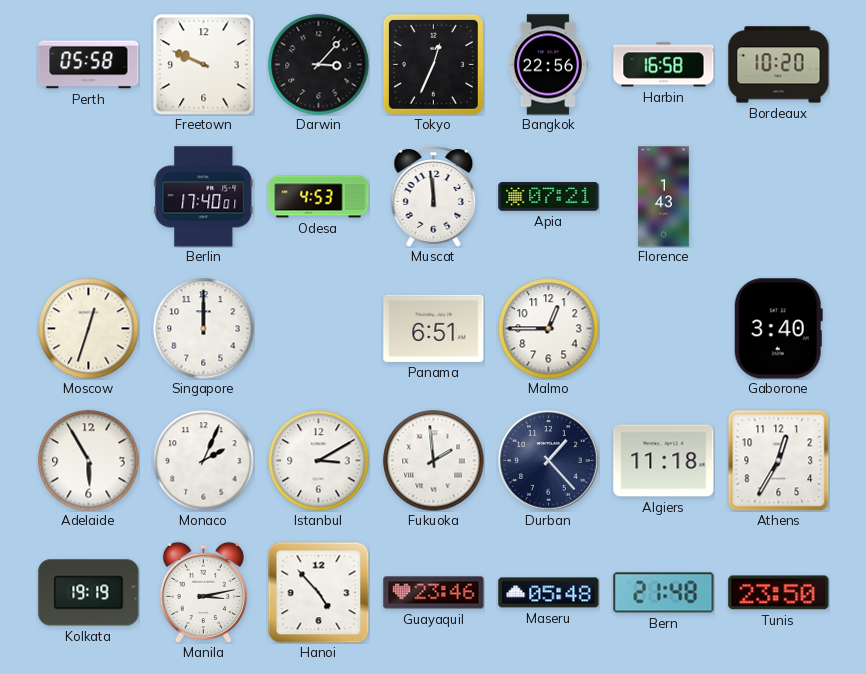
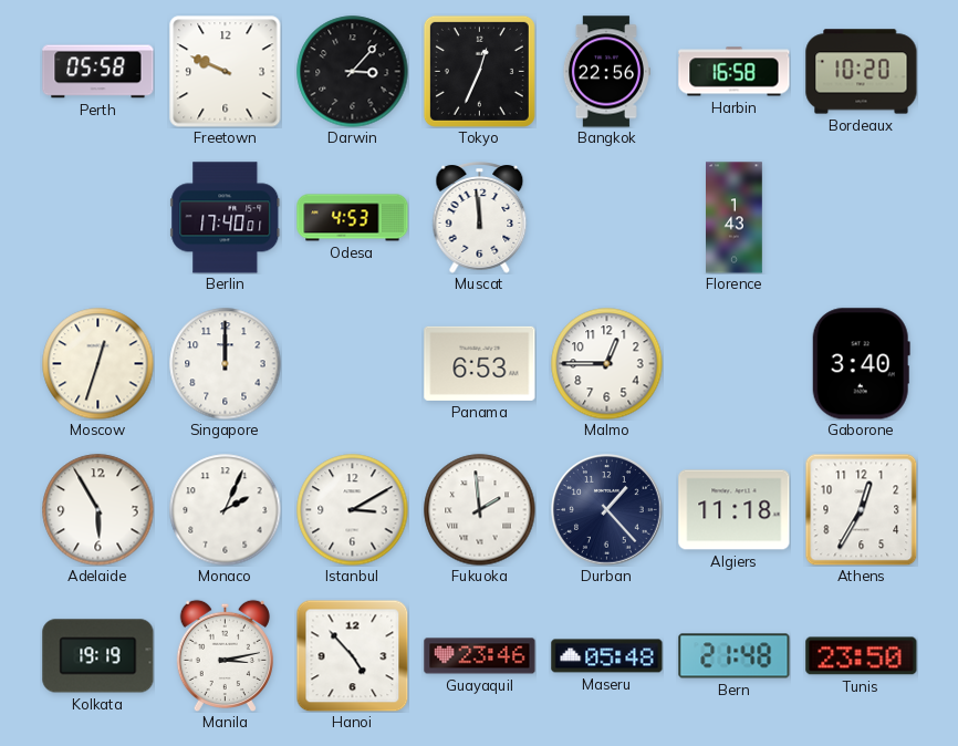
Apia: 07:21 -> none
Panama: 6:51 -> 6:53
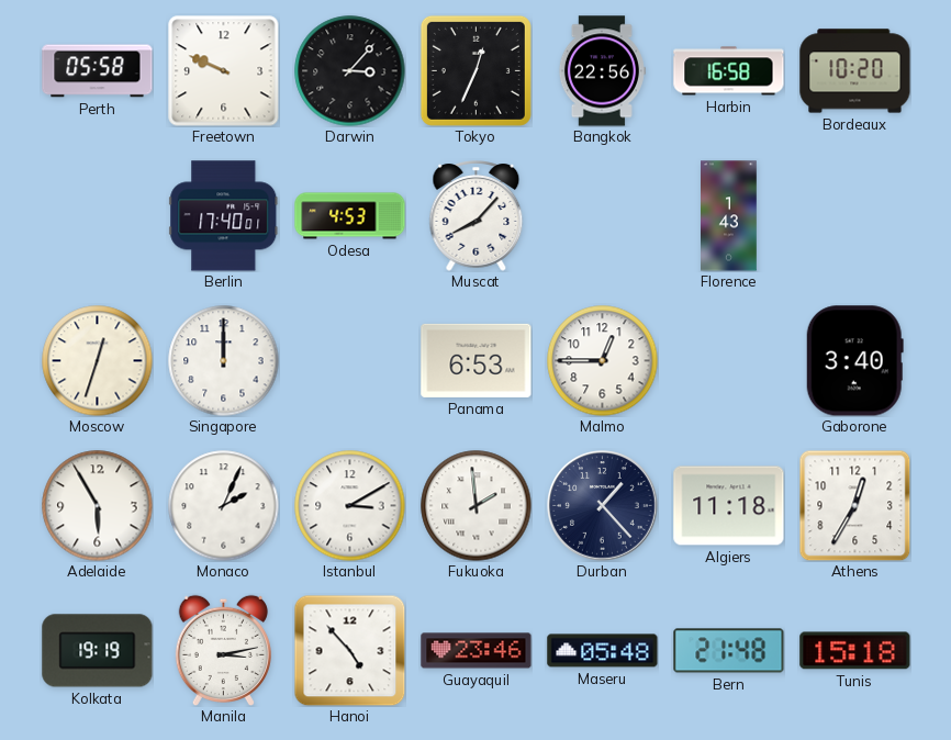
Muscat: 11:59 -> 8:07
Tunis: 23:50 -> 15:18
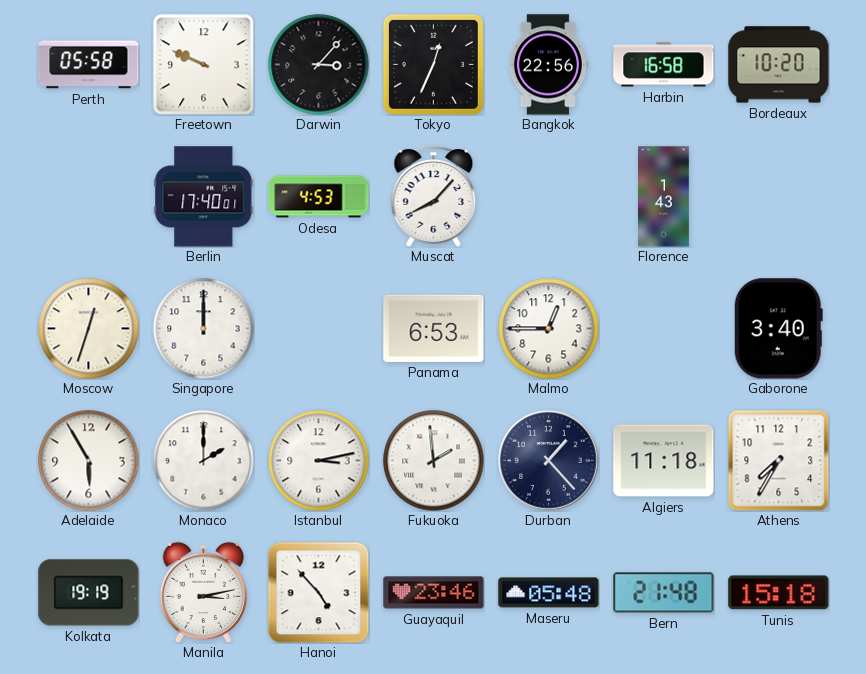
Monaco: 2:04 -> 2:00
Istanbul: 3:10 -> 3:13
Athens: 12:35 -> 7:35
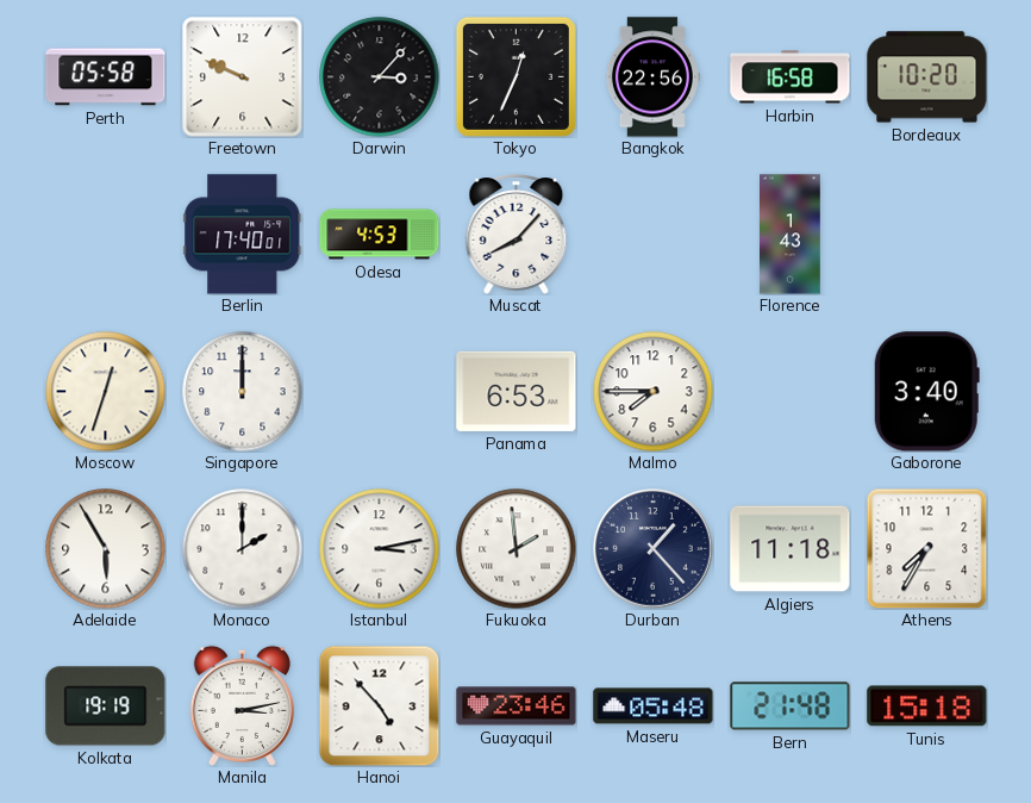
Malmo: 12:45 -> 7:45
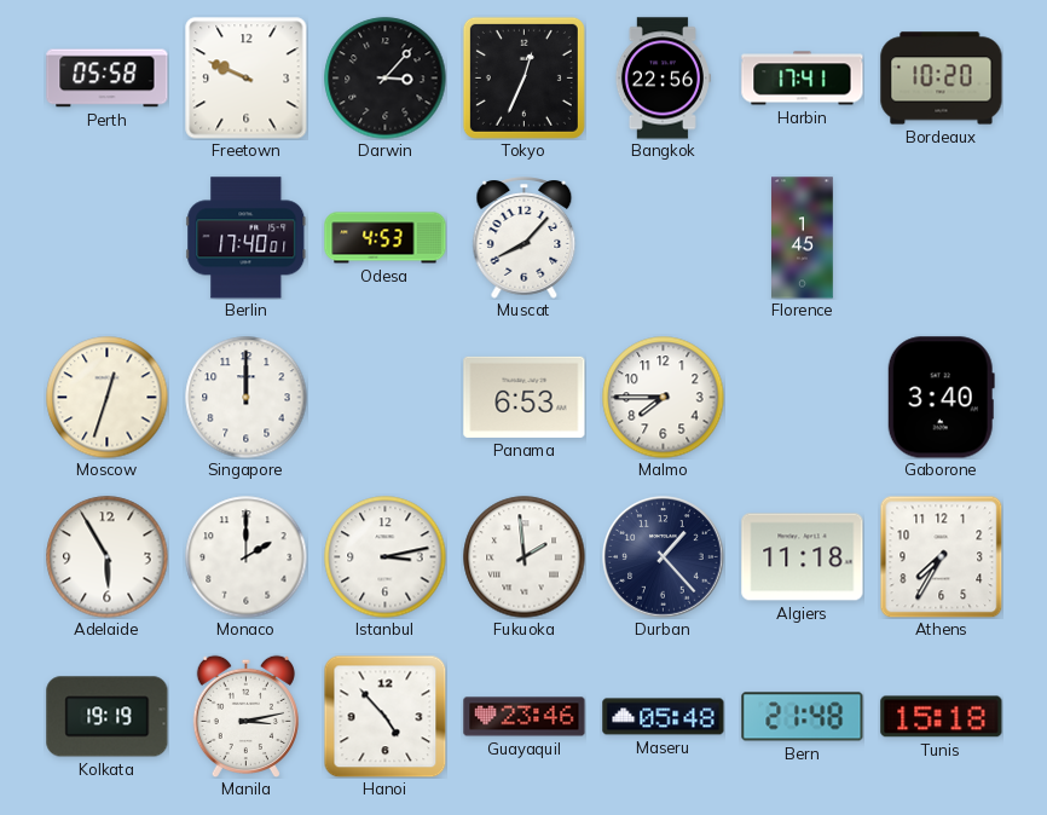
Harbin: 16:58 -> 17:41
Florence: 1:43 -> 1:45
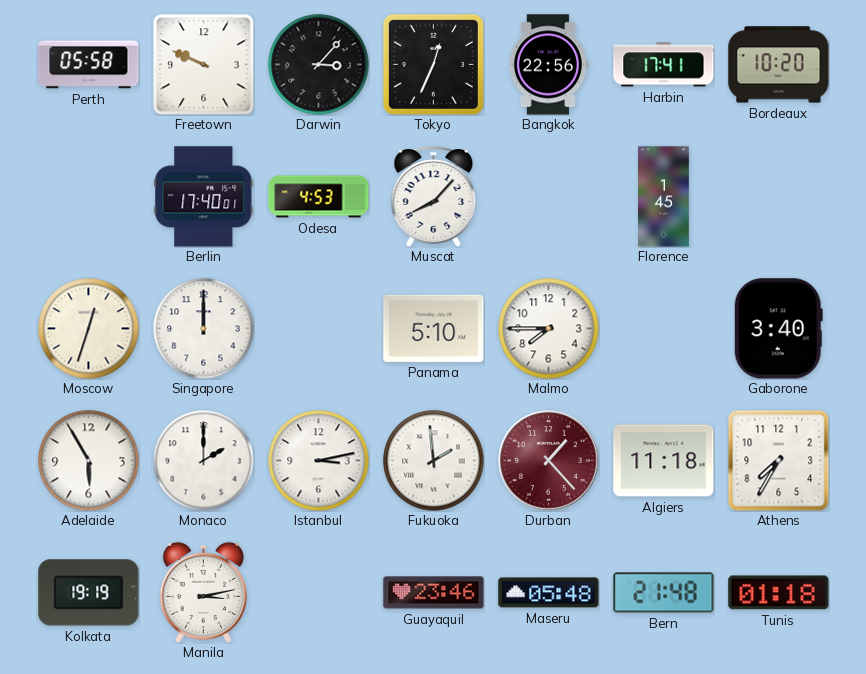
Panama: 6:53 -> 5:10
Durban dial: navy -> burgundy
Hanoi: 4:53 -> none
Tunis: 15:18 -> 01:18
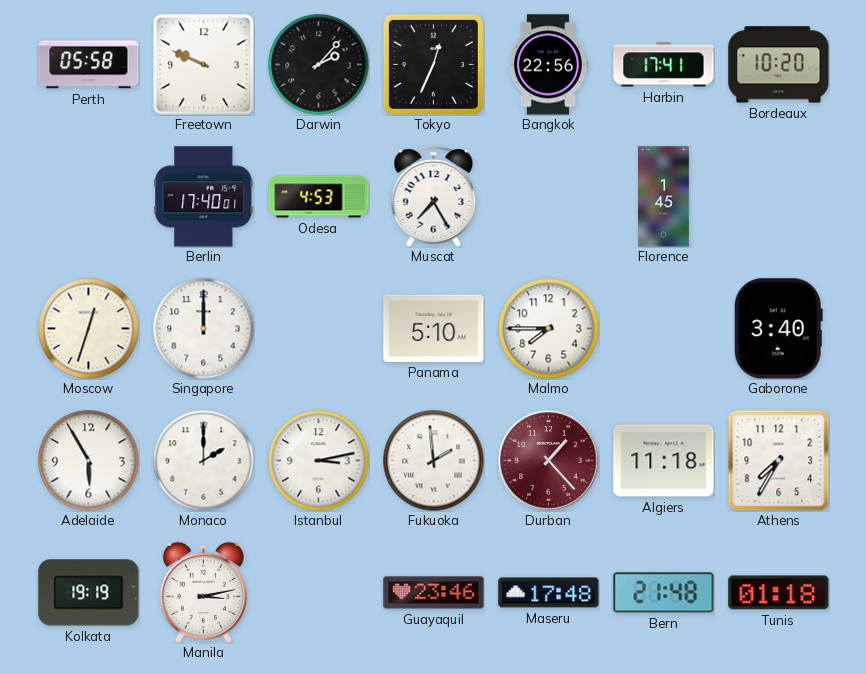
Darwin: 3:07 -> 2:07
Muscat: 8:07 -> 7:25
Maseru: 05:48 -> 17:48
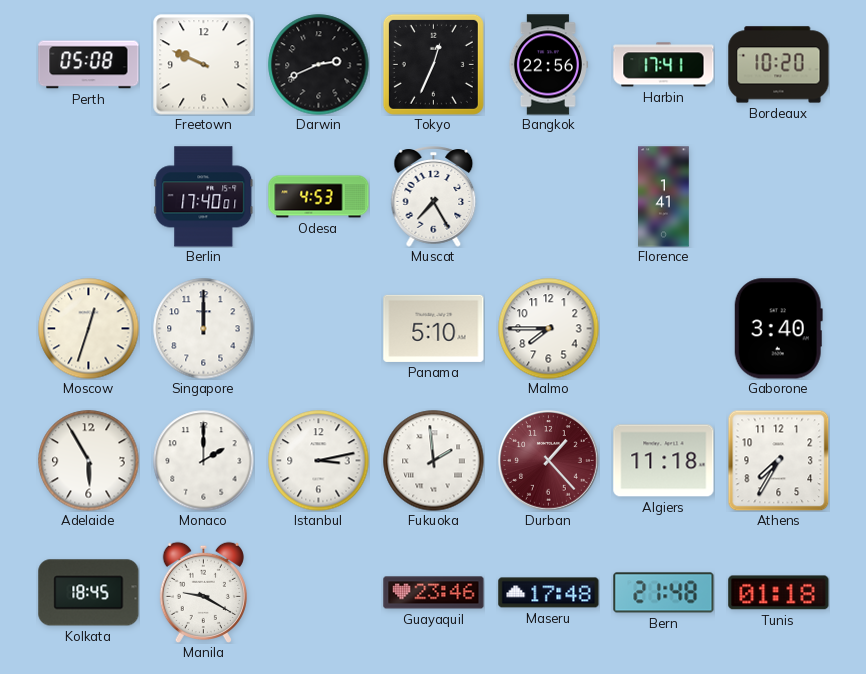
Perth: 05:58 -> 05:08
Darwin: 2:07 -> 2:41
Florence: 1:45 -> 1:41
Kolkata: 19:19 -> 18:45
Manila: 3:13 -> 9:20
